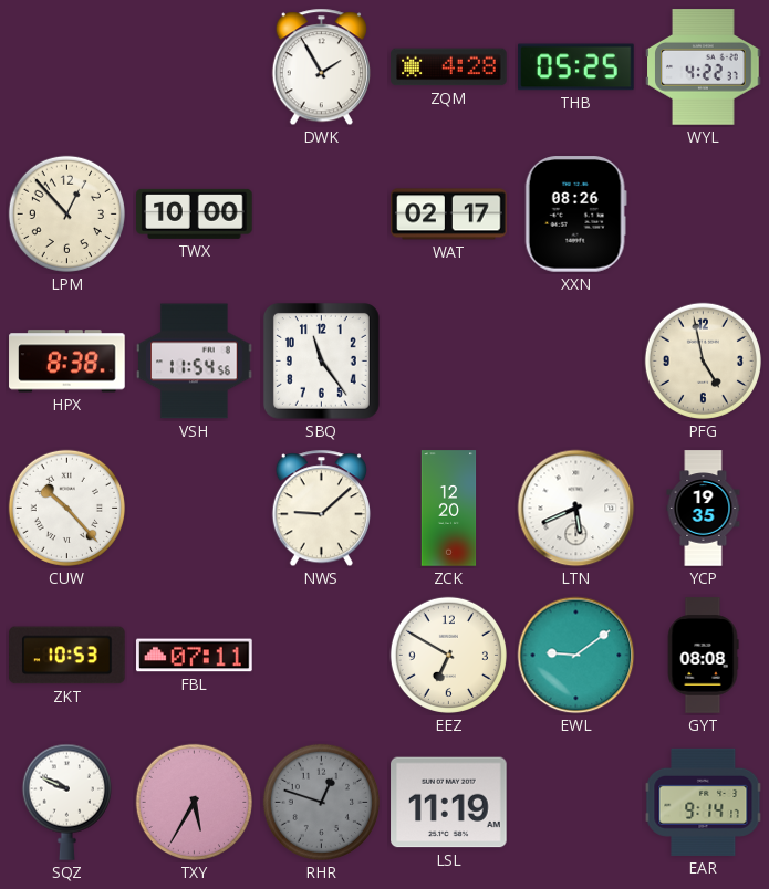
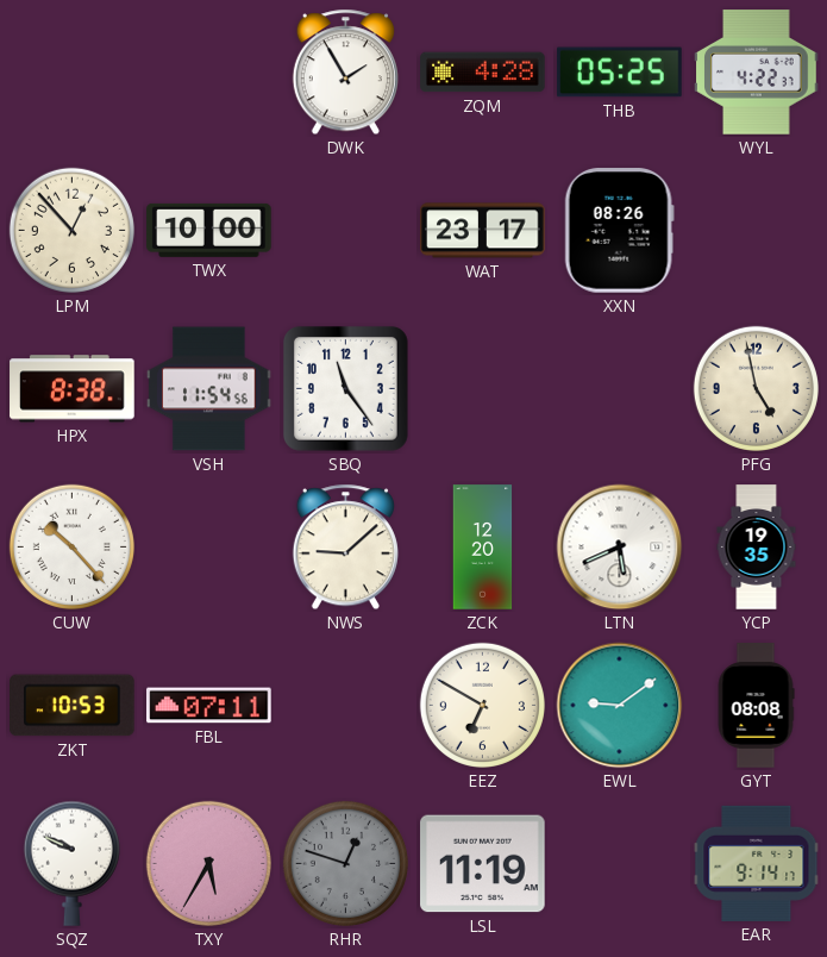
WAT: 02:17 -> 23:17
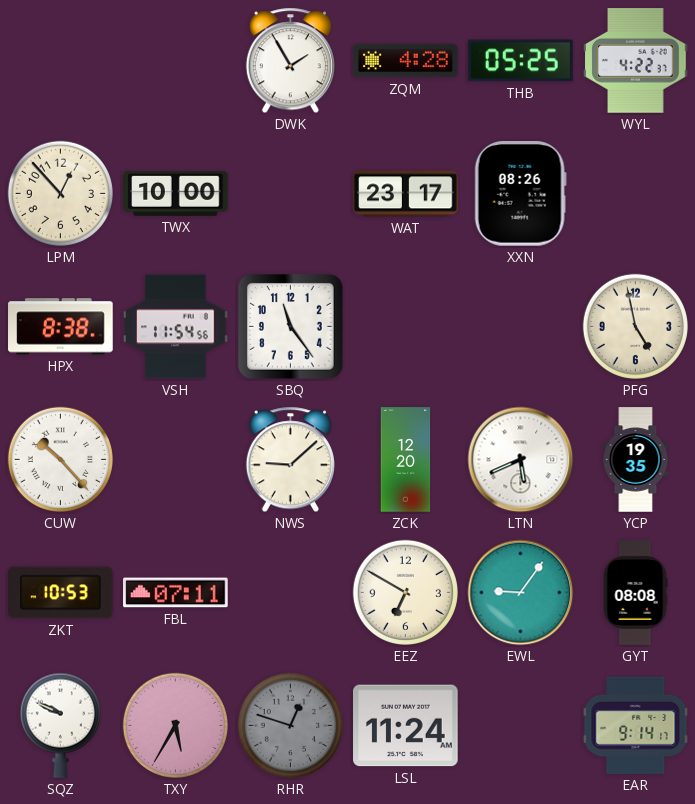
EWL: 9:09 -> 9:06
LSL: 11:19 -> 11:24
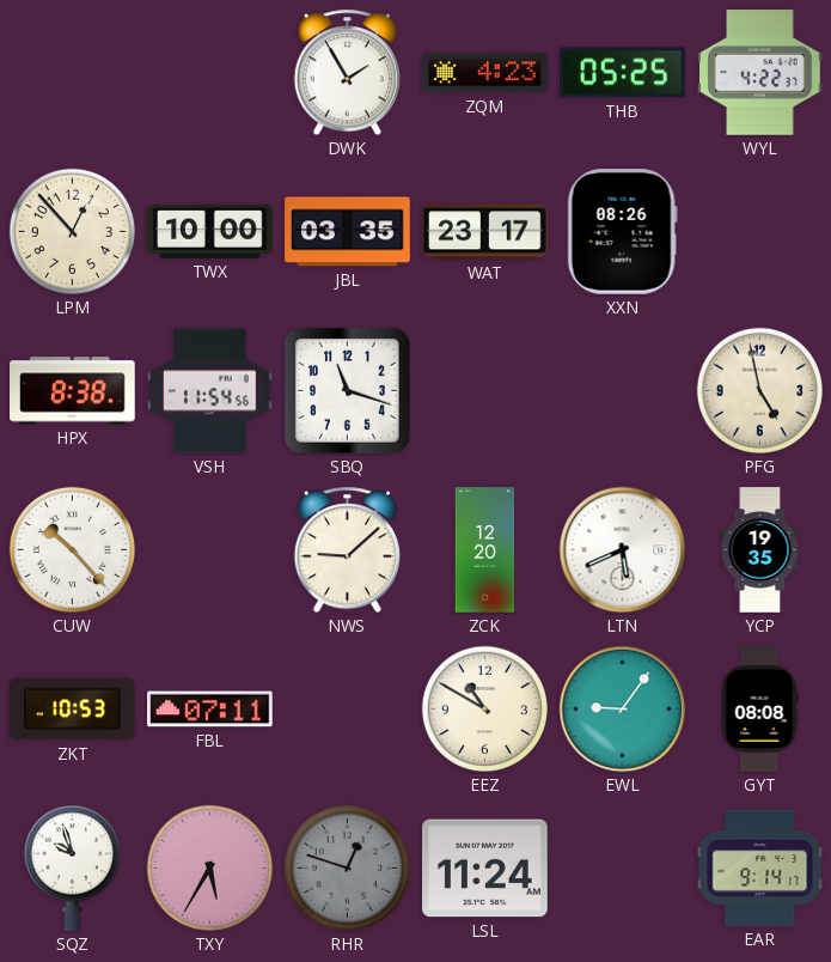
ZQM: 4:28 -> 4:23
JBL: none -> 03:35
SBQ: 11:24 -> 11:18
EEZ: 6:50 -> 10:50
SQZ: 9:49 -> 9:57
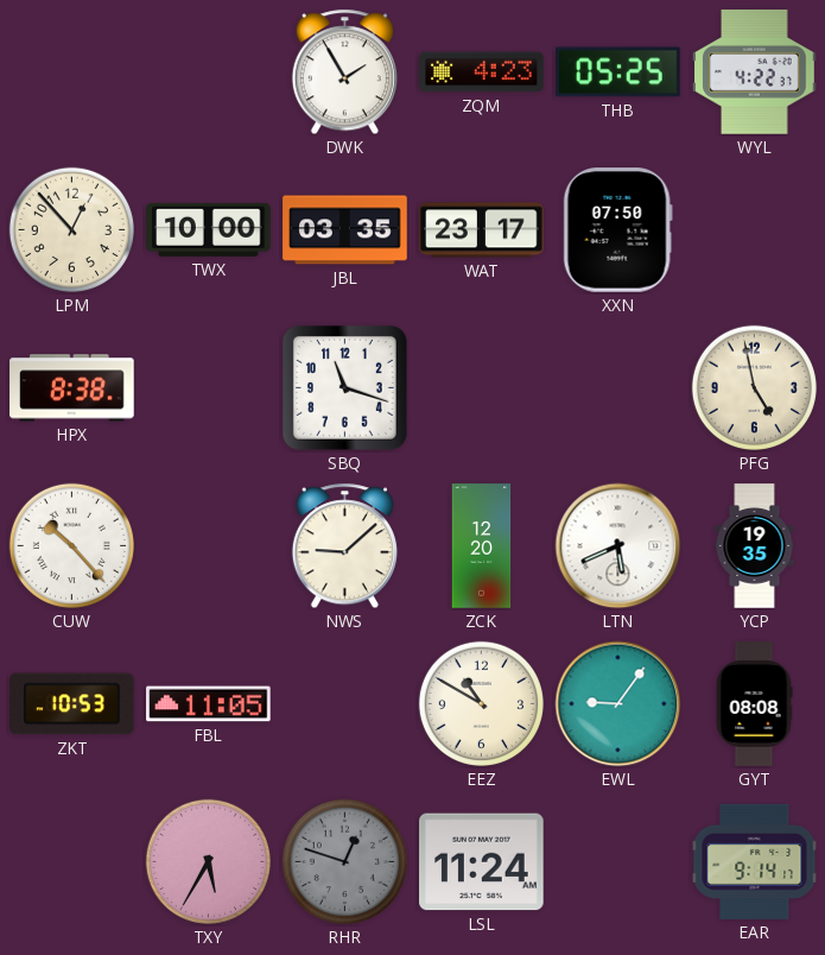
XXN: 08:26 -> 07:50
VSH: 11:54 -> none
FBL: 07:11 -> 11:05
SQZ: 9:57 -> none
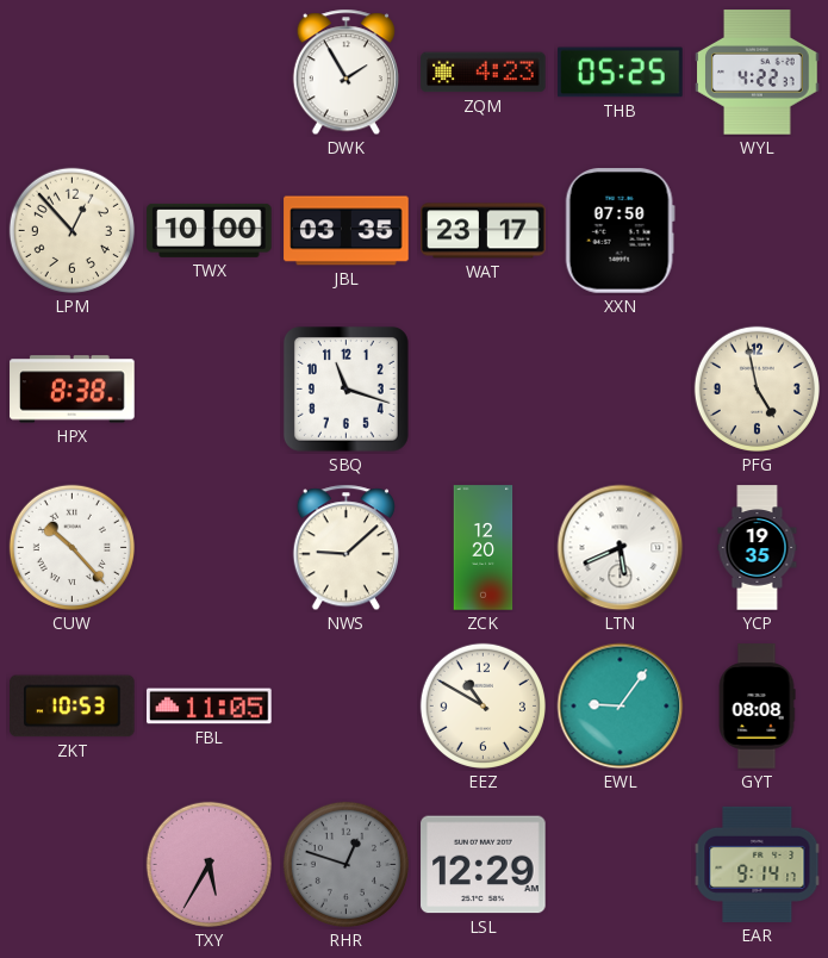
LSL: 11:24 -> 12:29
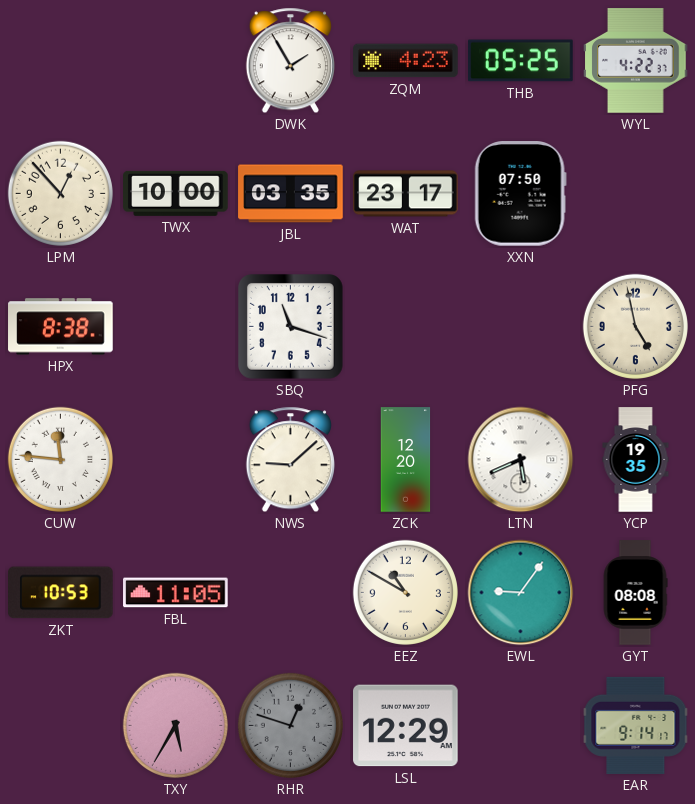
CUW: 10:23 -> 11:46
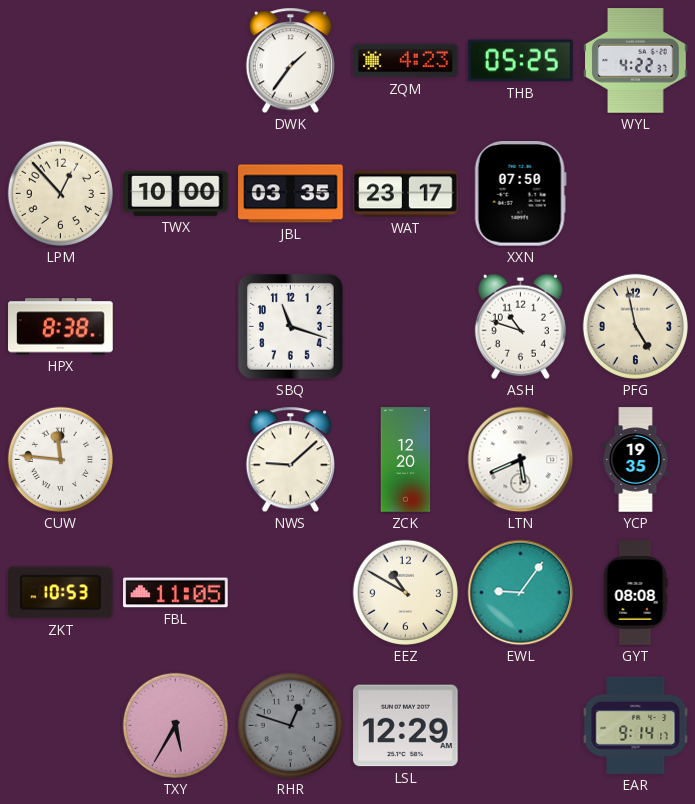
DWK: 1:55 -> 1:36
ASH: none -> 10:48
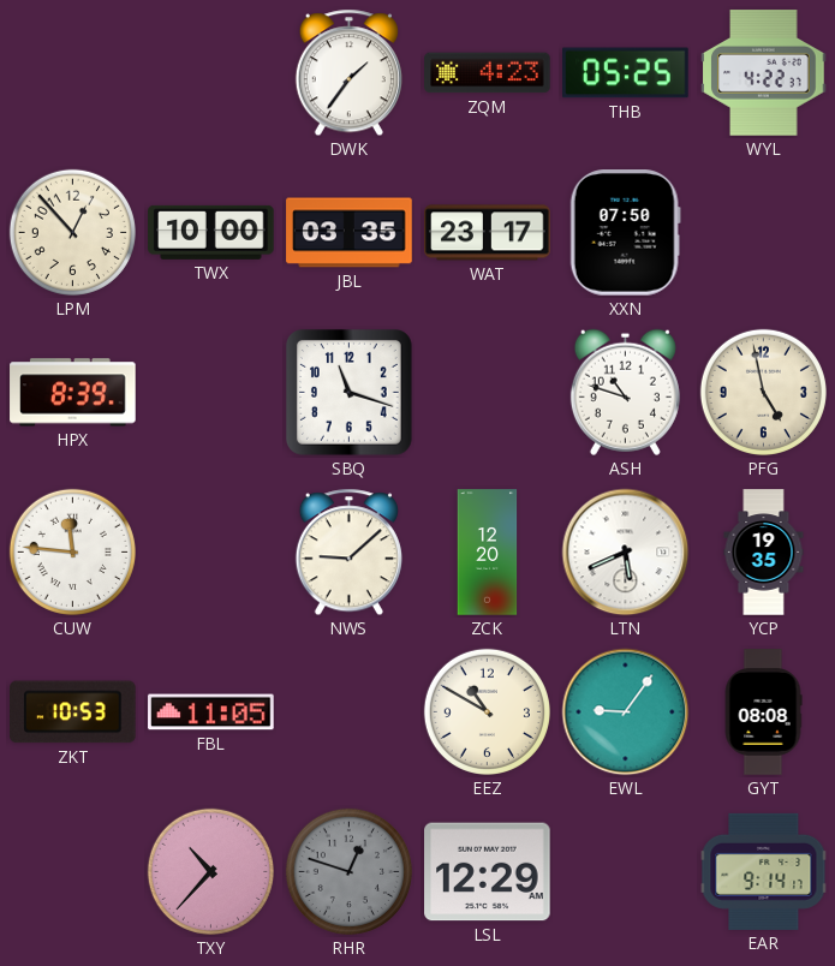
HPX: 8:38 -> 8:39
TXY: 5:35 -> 10:37
